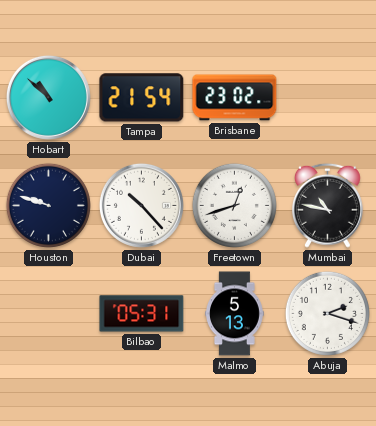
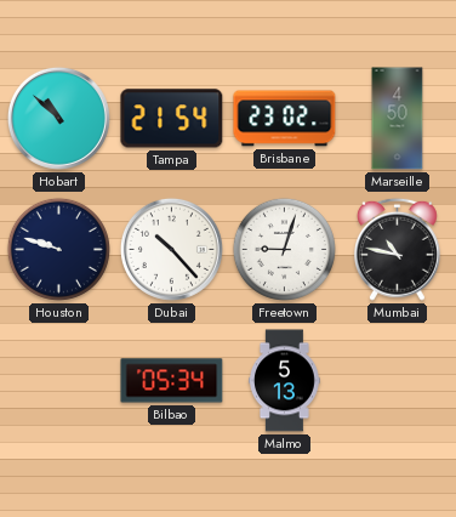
Marseille: none -> 4:50
Freetown: 12:42 -> 9:03
Bilbao: 05:31 -> 05:34
Abuja: 2:18 -> none
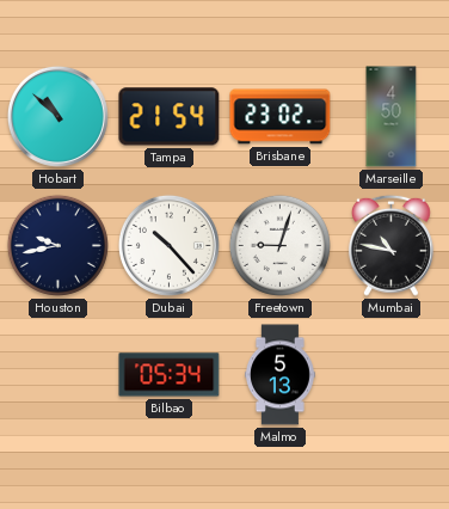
Houston: 9:48 -> 9:43
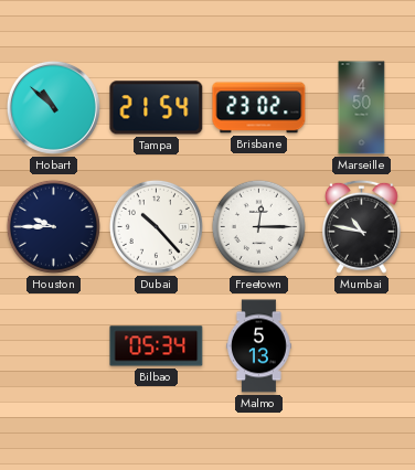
Houston: 9:43 -> 9:45
Freetown: 9:03 -> 12:15
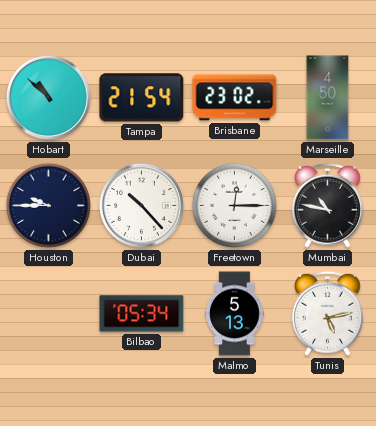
Tunis: none -> 5:13
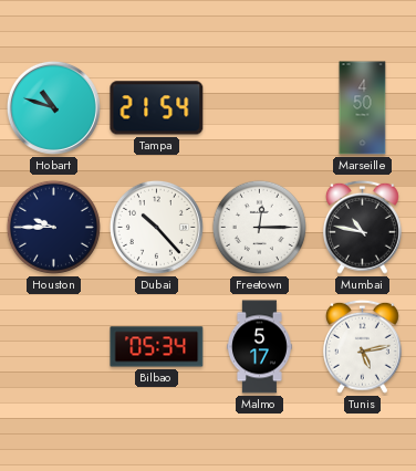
Hobart: 10:52 -> 10:48
Brisbane: 23:02 -> none
Malmo: 5:13 -> 5:17
